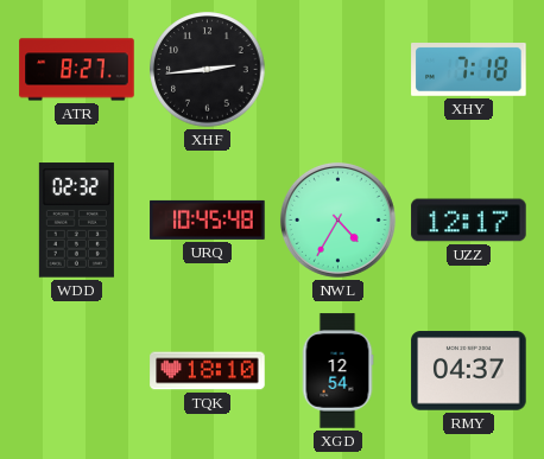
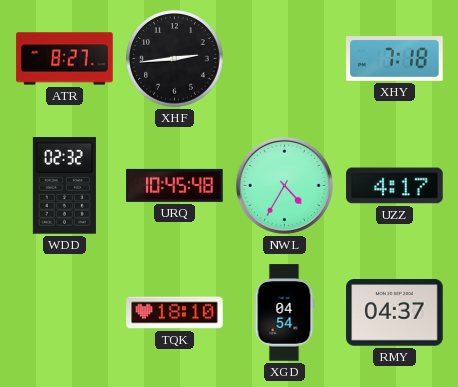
UZZ: 12:17 -> 4:17
XGD: 12:54 -> 04:54
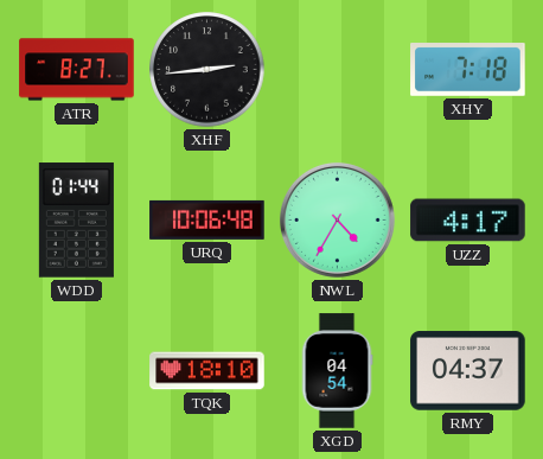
WDD: 02:32 -> 01:44
URQ: 10:45 -> 10:06
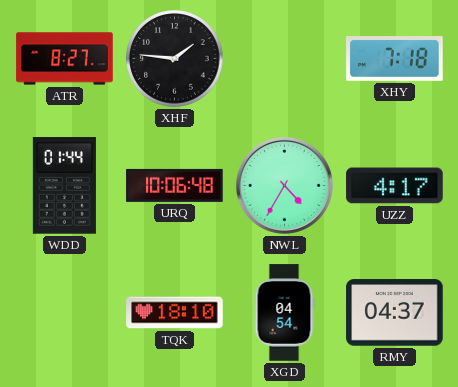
XHF: 2:44 -> 1:46
